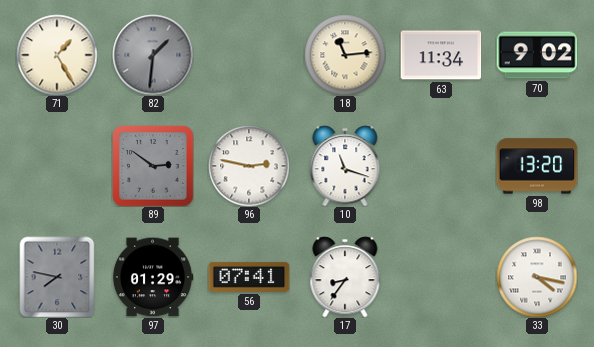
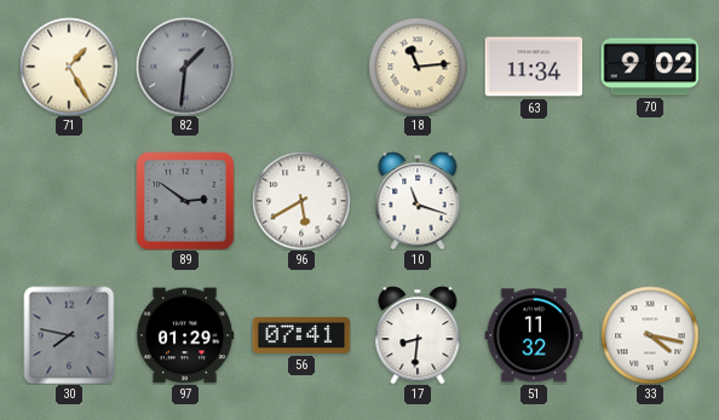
96: 2:47 -> 5:40
98: 13:20 -> none
17: 8:36 -> 8:31
51: none -> 11:32
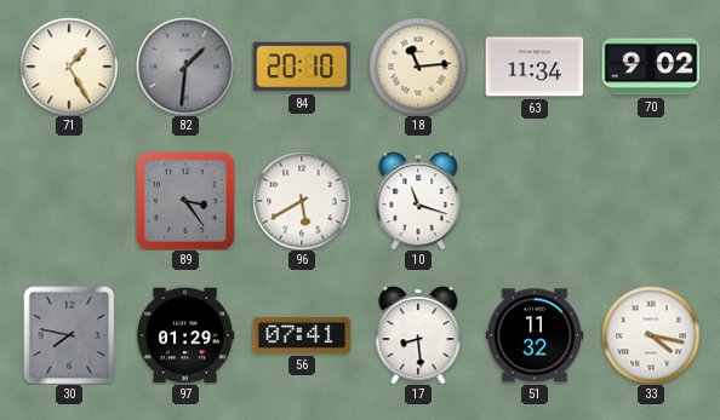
84: none -> 20:10
89: 2:51 -> 3:24
17: 8:31 -> 8:29
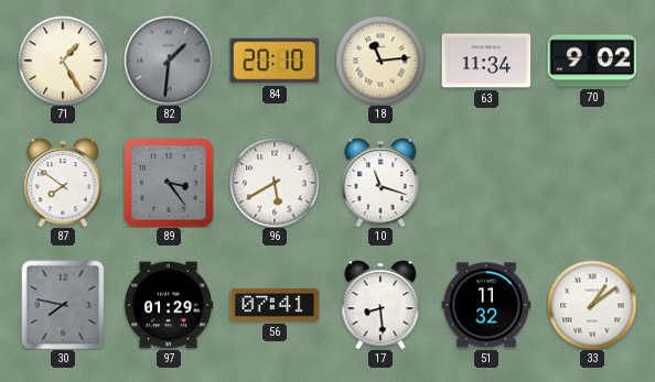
87: none -> 7:51
33: 4:17 -> 1:09
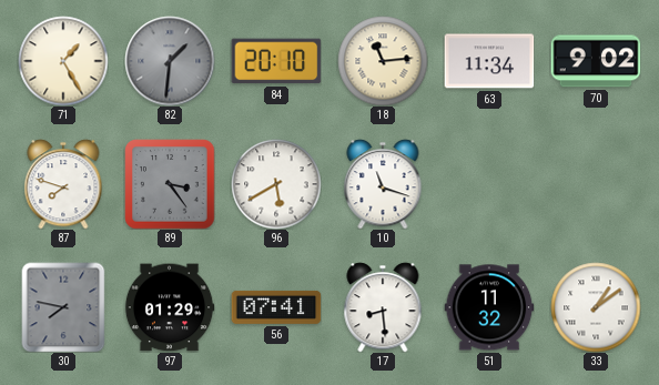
87: 7:51 -> 7:48
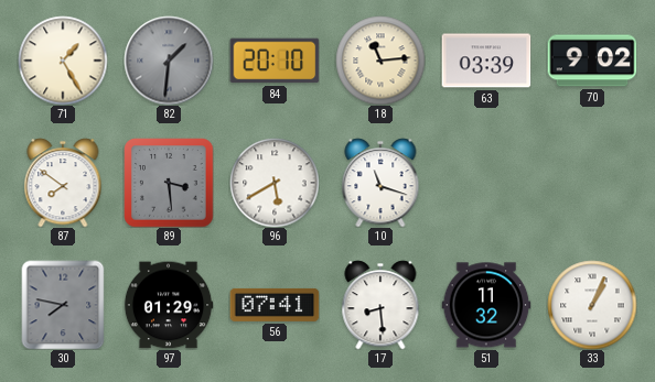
63: 11:34 -> 03:39
87: 7:48 -> 7:51
89: 3:24 -> 3:29
33: 1:09 -> 1:04
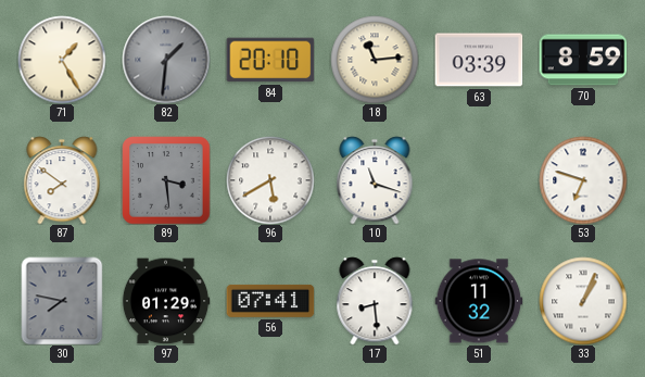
70: 9:02 -> 8:59
53: none -> 6:48
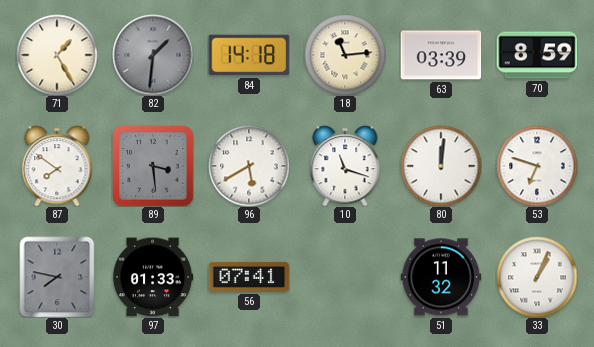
84: 20:10 -> 14:18
80: none -> 12:01
97: 01:29 -> 01:33
17: 8:29 -> none
